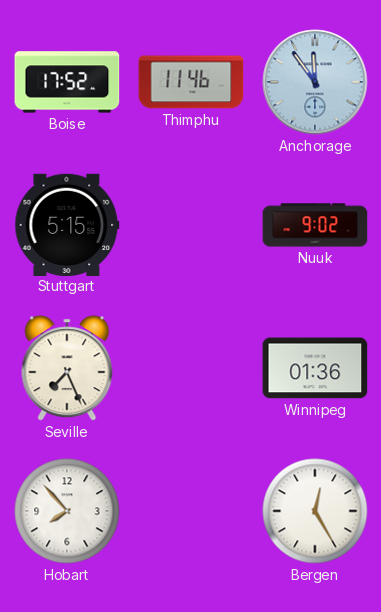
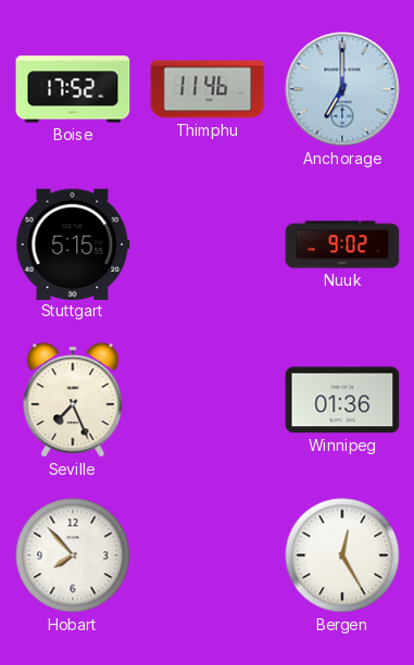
Anchorage: 11:54 -> 7:00
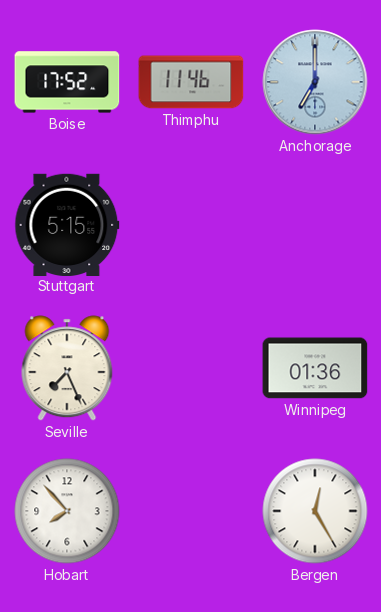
Nuuk: 9:02 -> none
